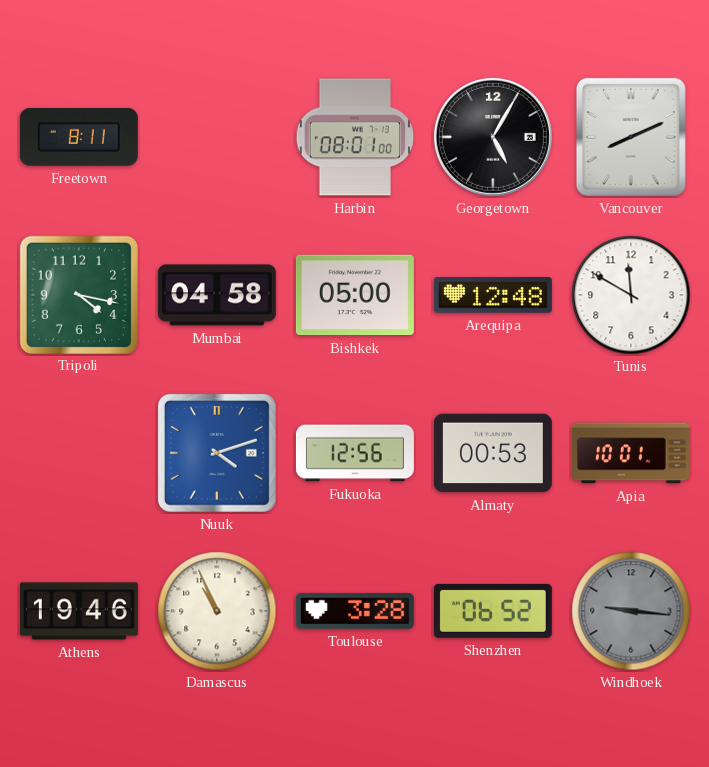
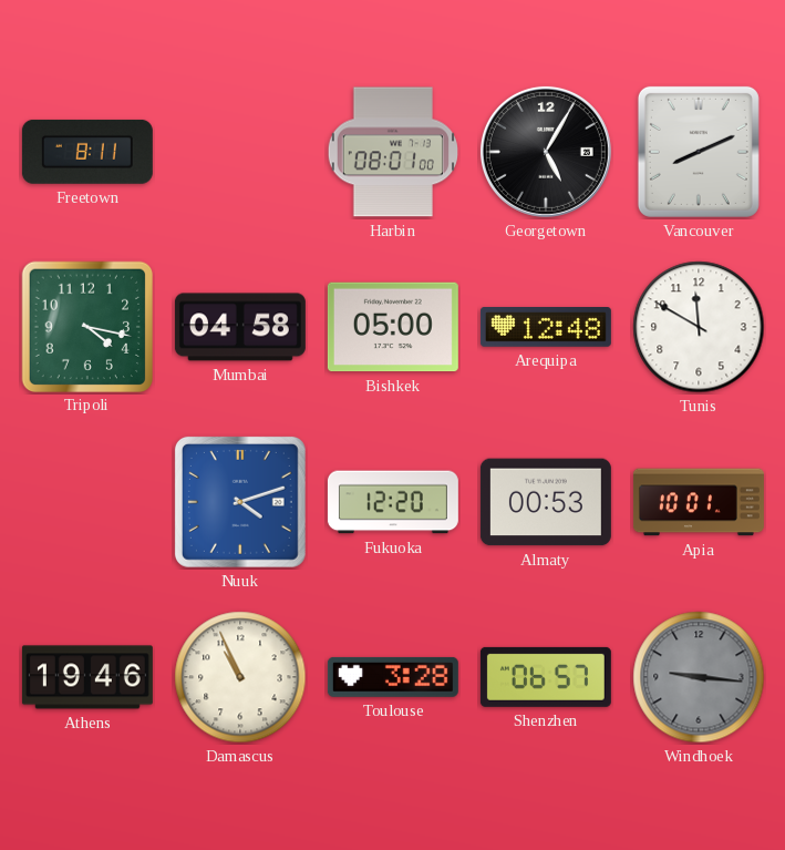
Fukuoka: 12:56 -> 12:20
Shenzhen: 06:52 -> 06:57
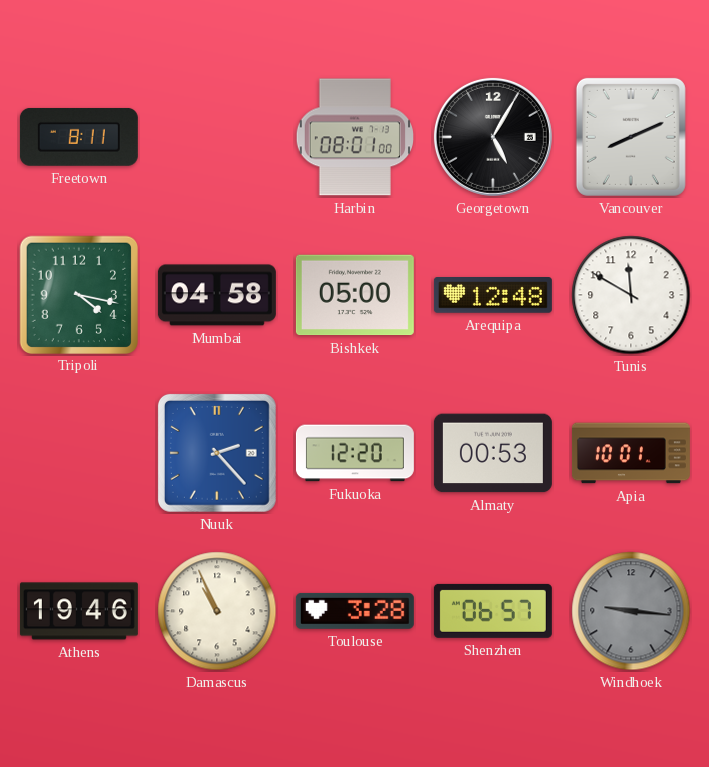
Nuuk: 4:12 -> 2:23
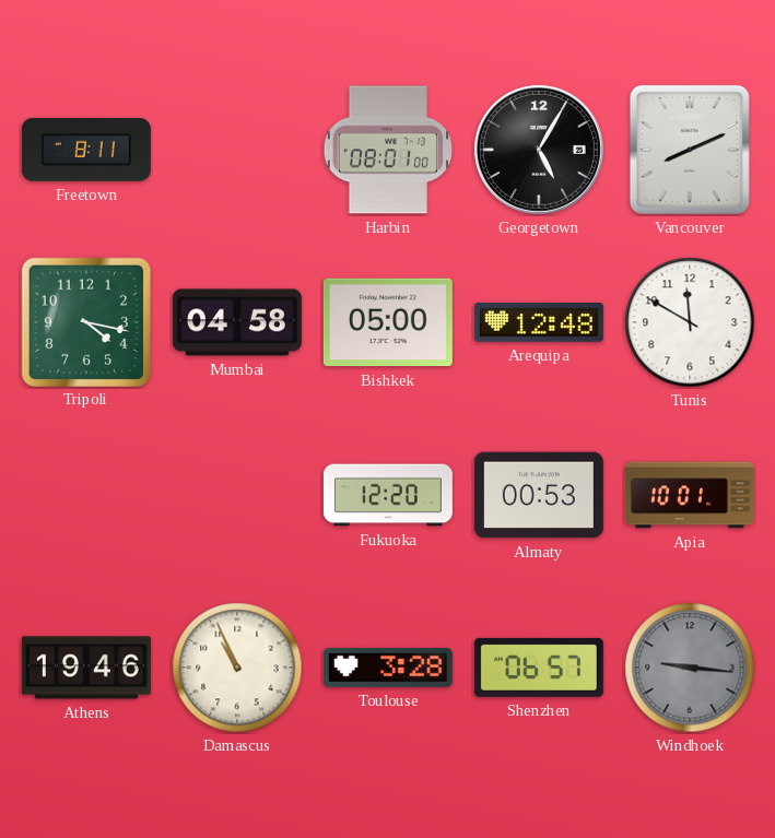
Nuuk: 2:23 -> none
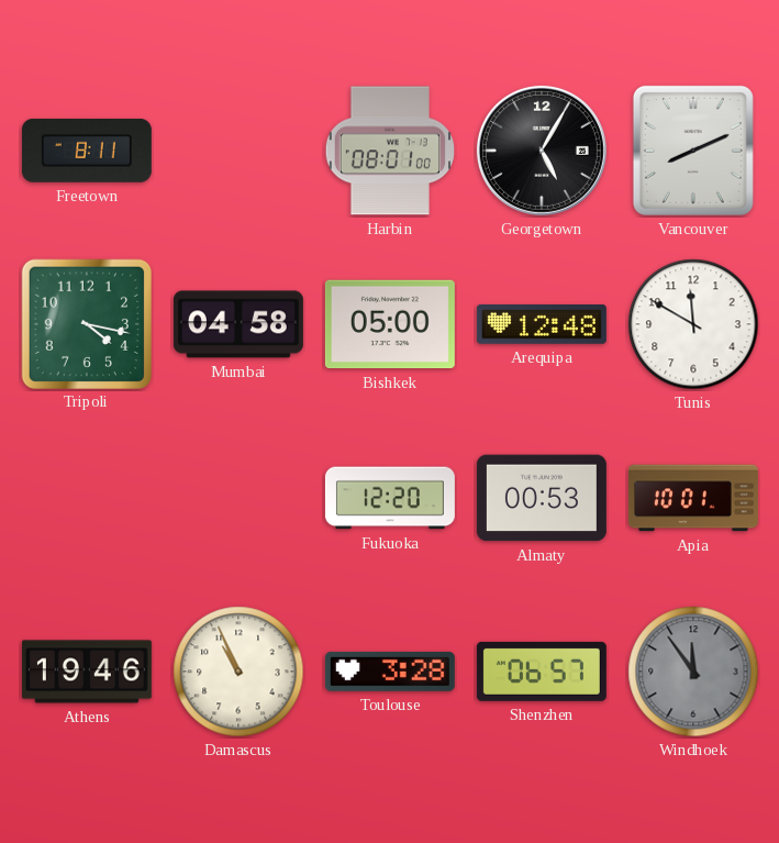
Windhoek: 9:16 -> 11:54
